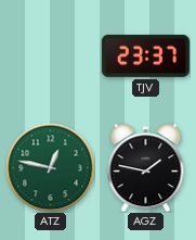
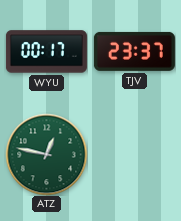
WYU: none -> 00:17
AGZ: 1:47 -> none
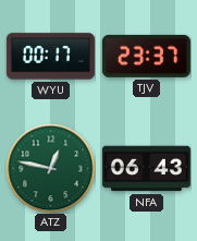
NFA: none -> 06:43
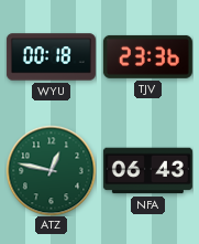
WYU: 00:17 -> 00:18
TJV: 23:37 -> 23:36
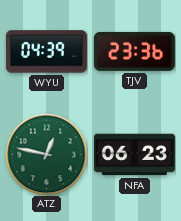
WYU: 00:18 -> 04:39
NFA: 06:43 -> 06:23
